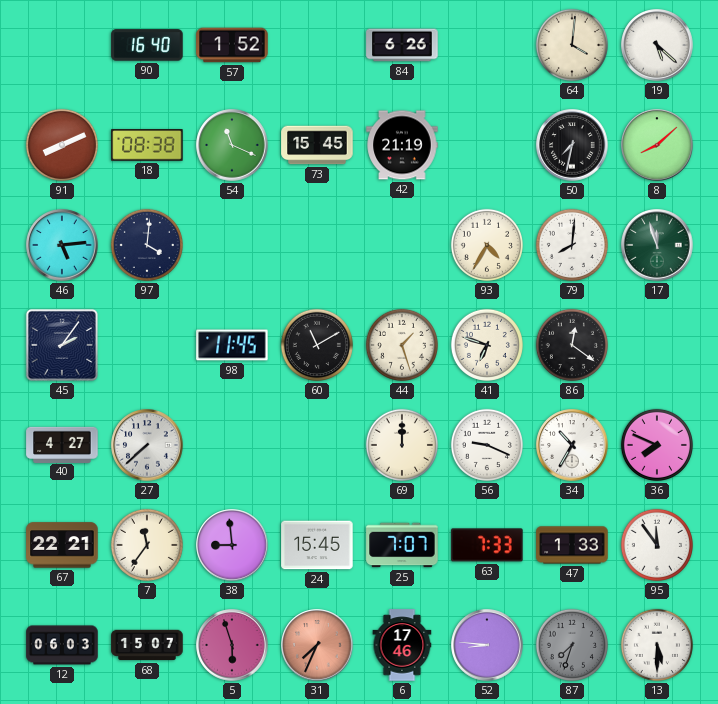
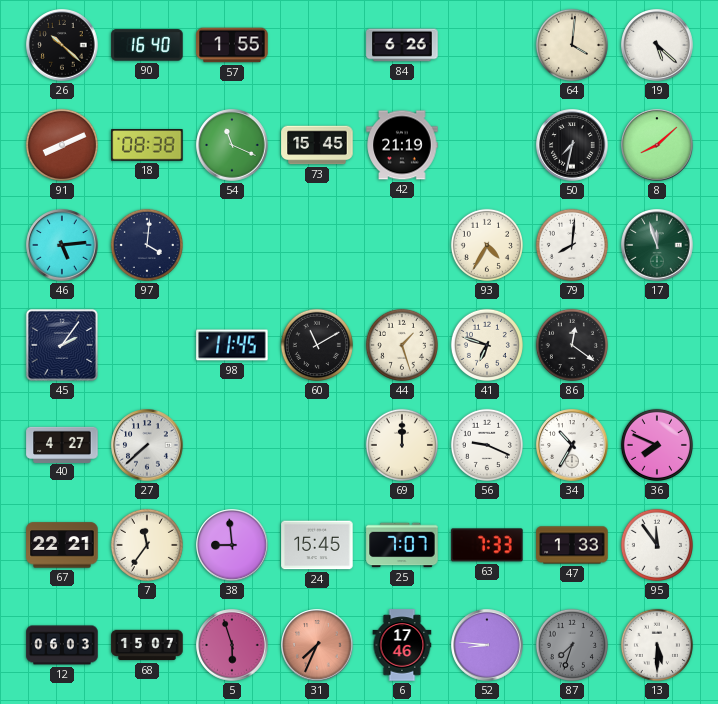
26: none -> 10:22
57: 1:52 -> 1:55
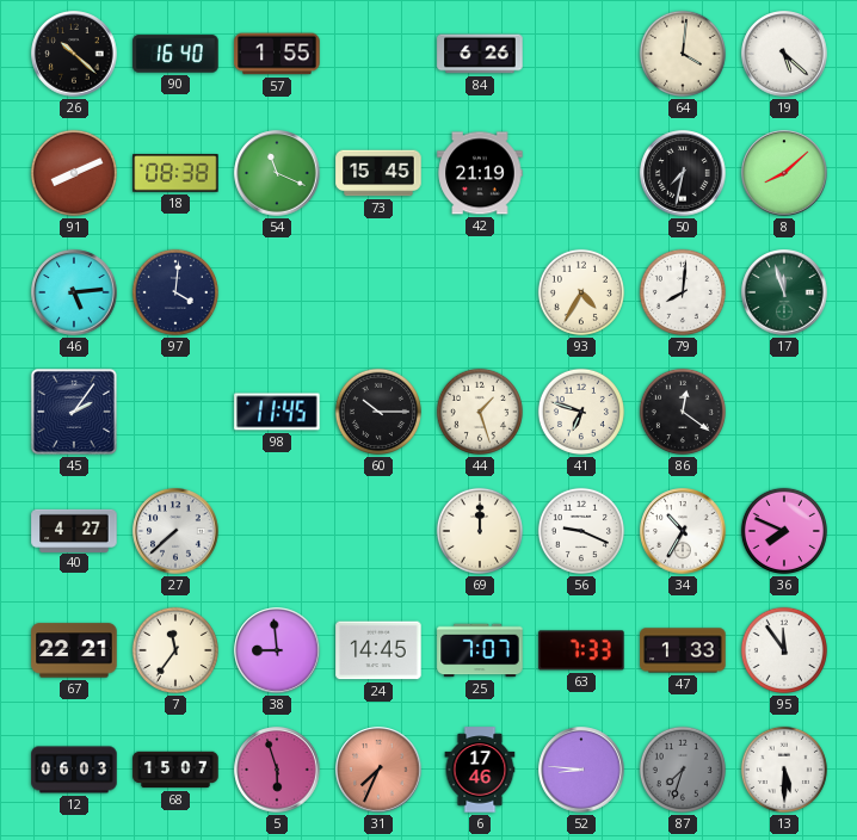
60: 11:10 -> 10:15
24: 15:45 -> 14:45
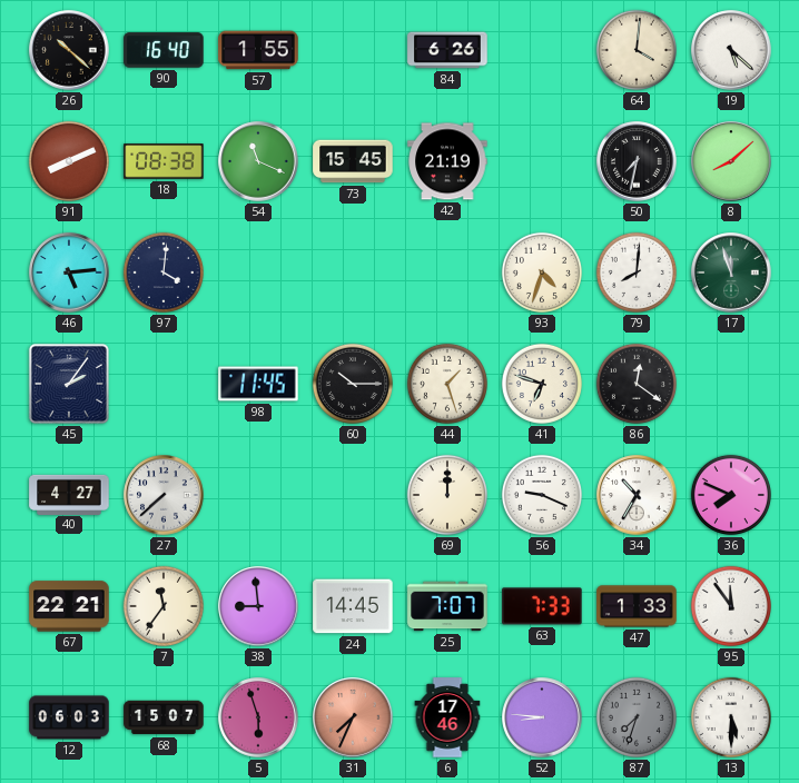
93: 4:35 -> 4:33
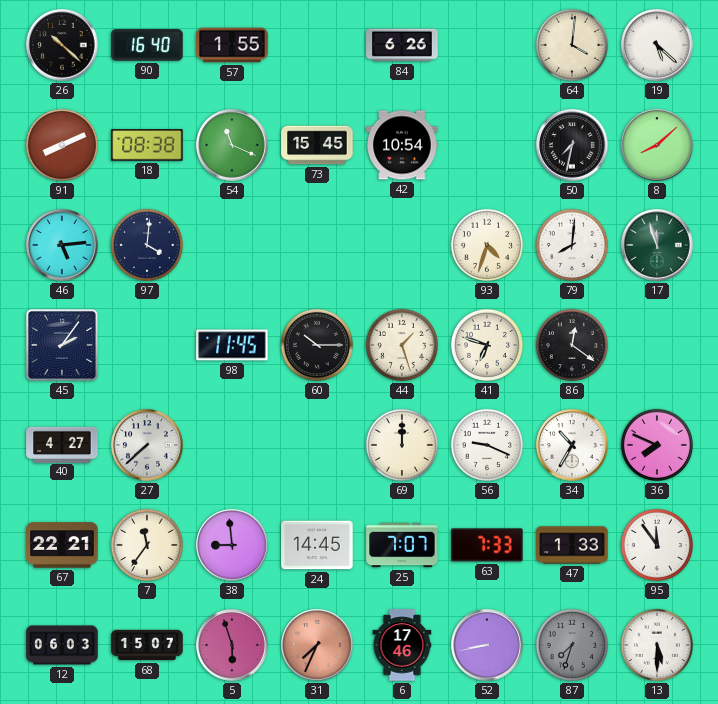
42: 21:19 -> 10:54
52: 8:46 -> 8:43
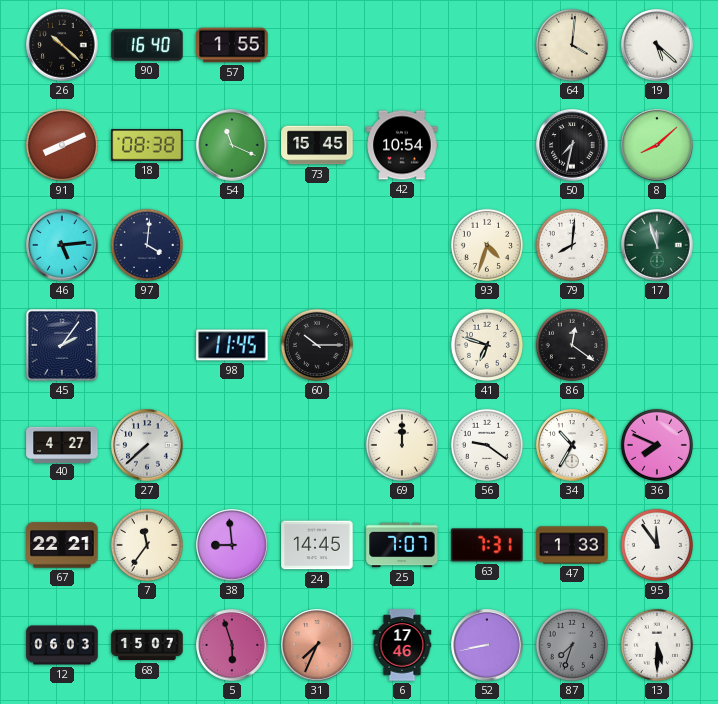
84: 6:26 -> none
44: 1:27 -> none
56: 9:19 -> 9:21
63: 7:33 -> 7:31
